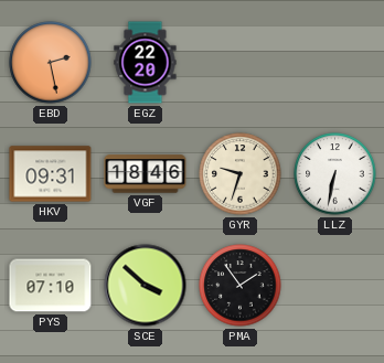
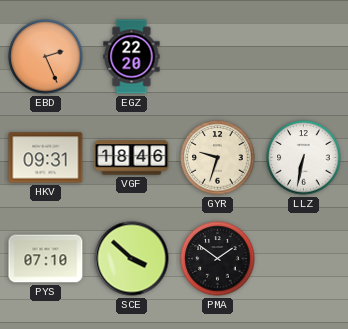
EBD: 2:28 -> 2:26
PMA: 1:54 -> 1:51
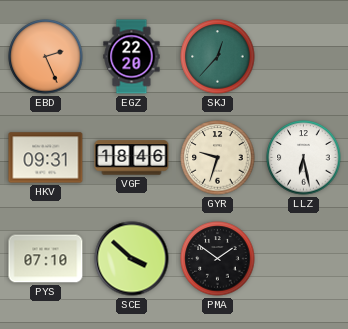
SKJ: none -> 12:37
LLZ: 6:32 -> 6:28
